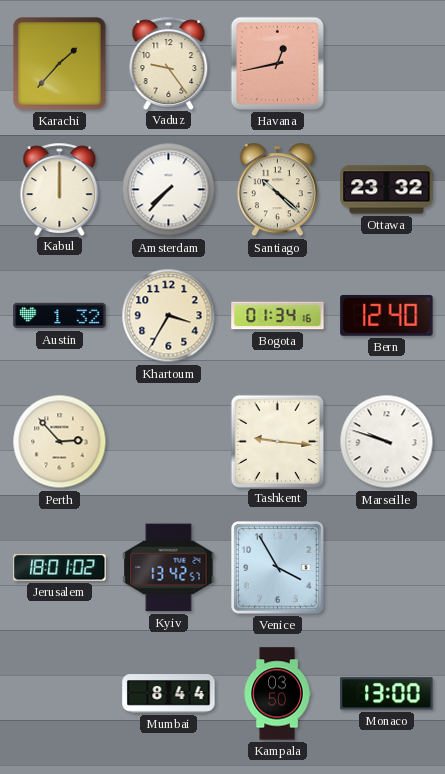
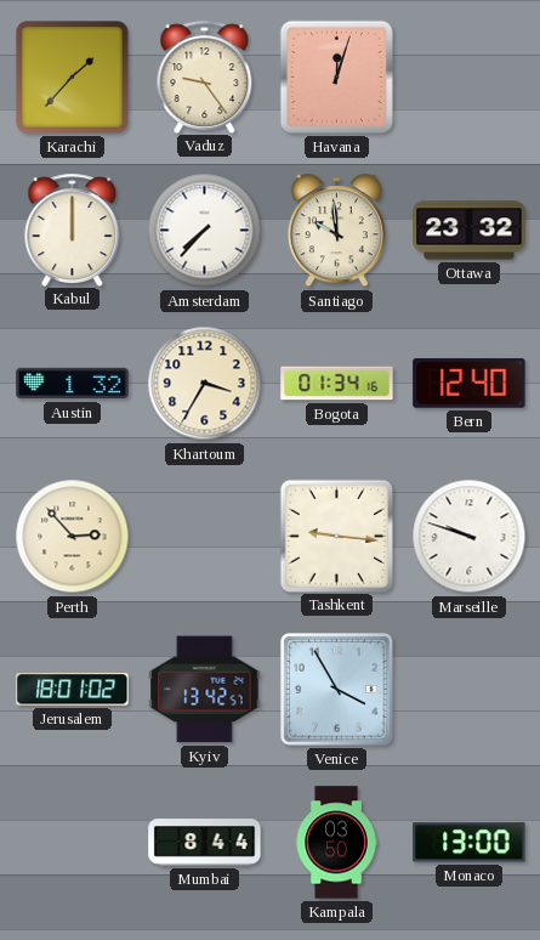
Havana: 12:43 -> 12:03
Santiago: 10:22 -> 9:59
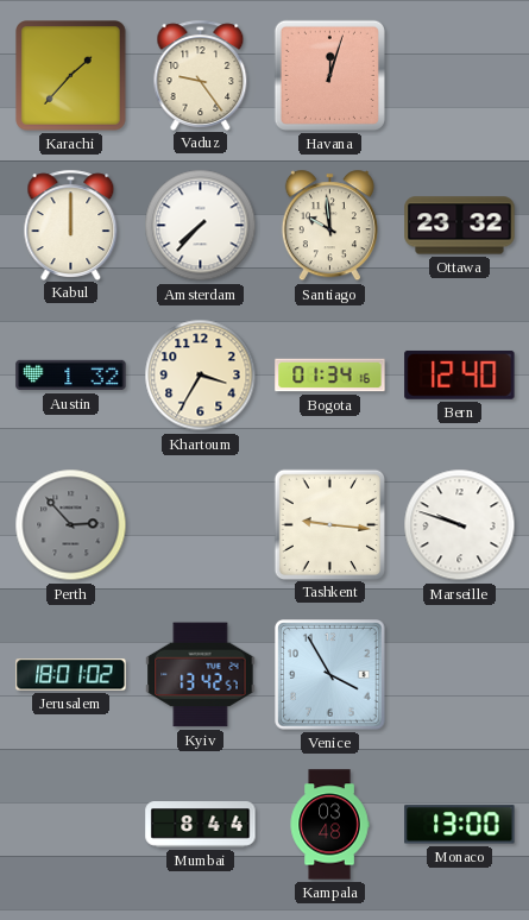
Perth dial: cream -> grey
Kampala: 03:50 -> 03:48
